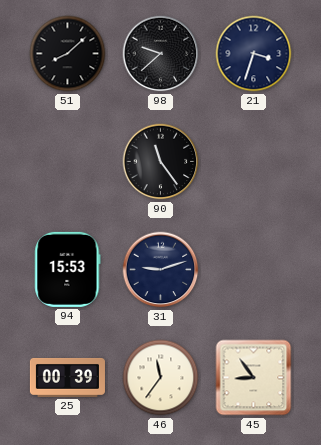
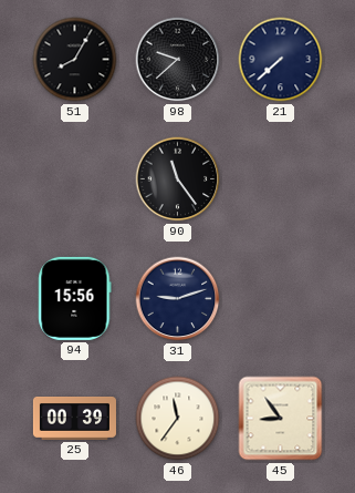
51: 8:08 -> 8:05
21: 3:33 -> 7:38
94: 15:53 -> 15:56
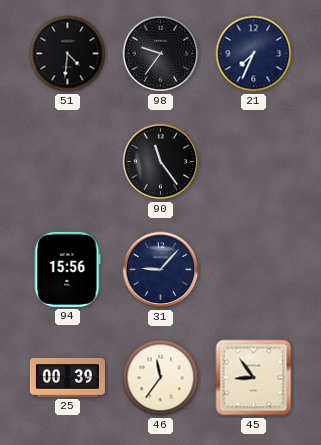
51: 8:05 -> 4:31
98: 9:38 -> 9:36
21: 7:38 -> 7:34
31: 9:12 -> 9:07
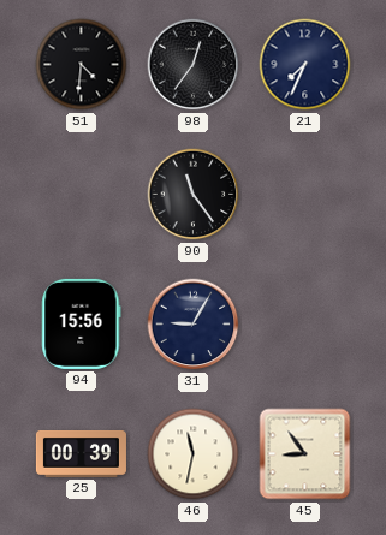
98: 9:36 -> 12:36
31: 9:07 -> 9:05
46: 11:36 -> 11:32
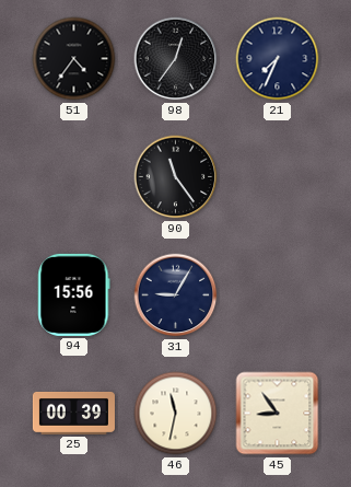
51: 4:31 -> 4:36
